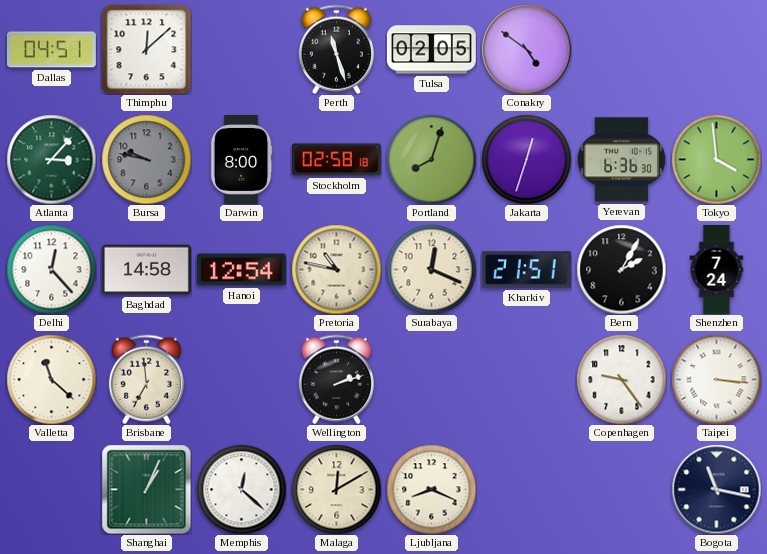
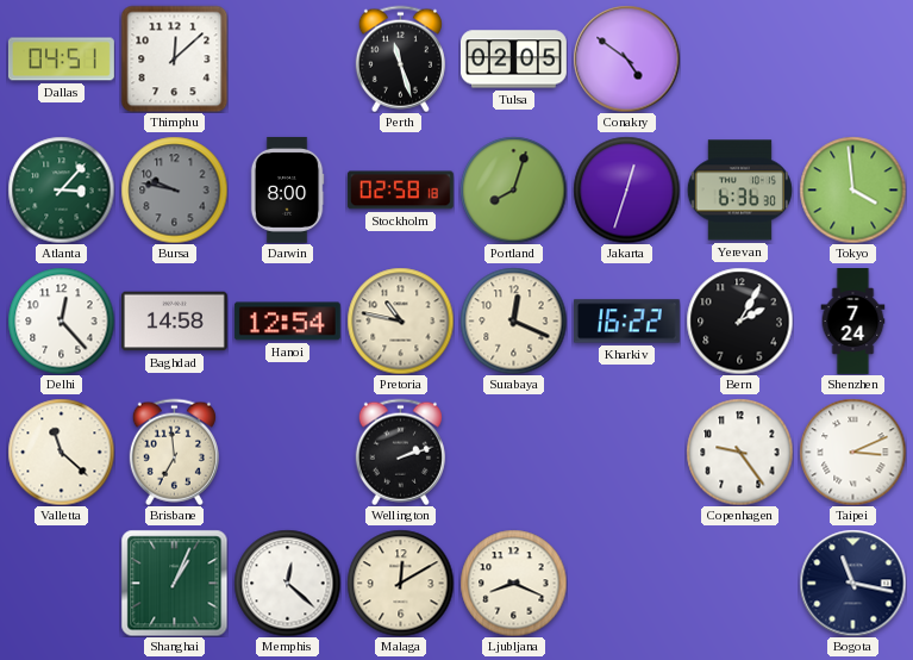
Kharkiv: 21:51 -> 16:22
Taipei: 3:16 -> 3:11
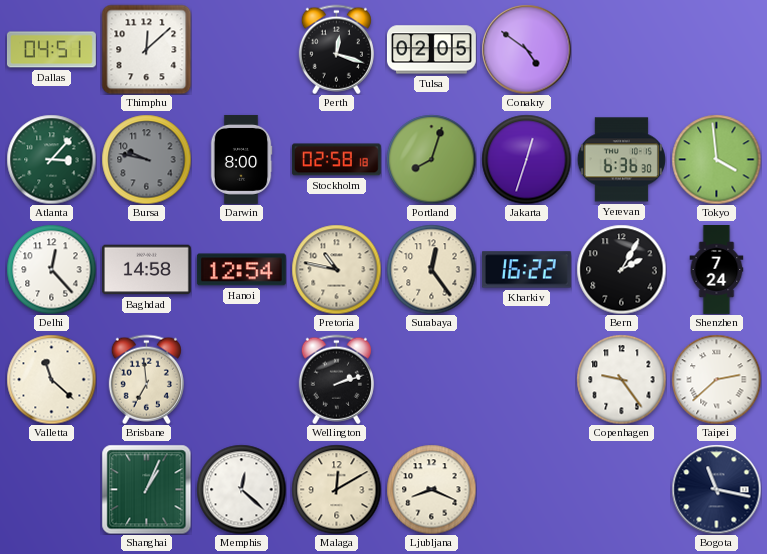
Perth: 11:27 -> 12:18
Surabaya: 12:19 -> 12:24
Taipei: 3:11 -> 2:38
